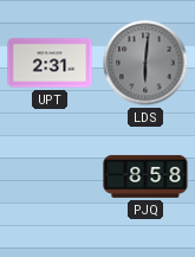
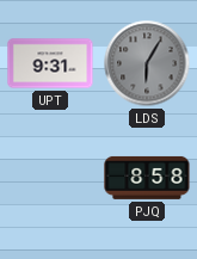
UPT: 2:31 -> 9:31
LDS: 6:01 -> 6:05
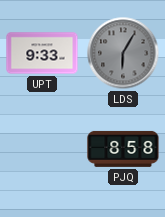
UPT: 9:31 -> 9:33
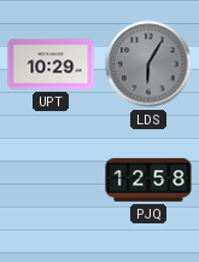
UPT: 9:33 -> 10:29
PJQ: 8:58 -> 12:58
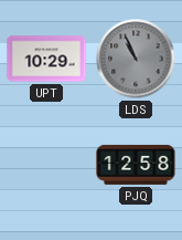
LDS: 6:05 -> 10:56
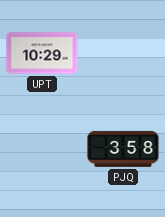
LDS: 10:56 -> none
PJQ: 12:58 -> 3:58
